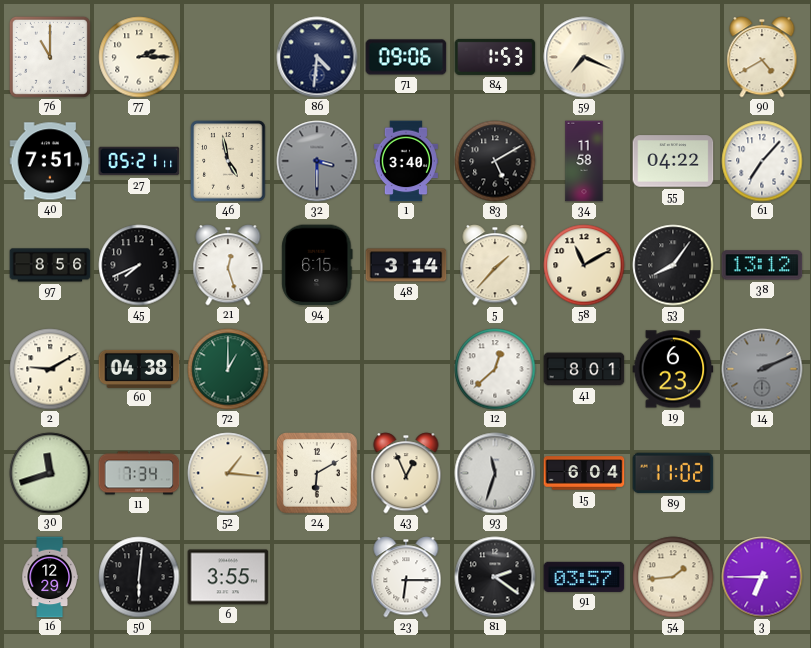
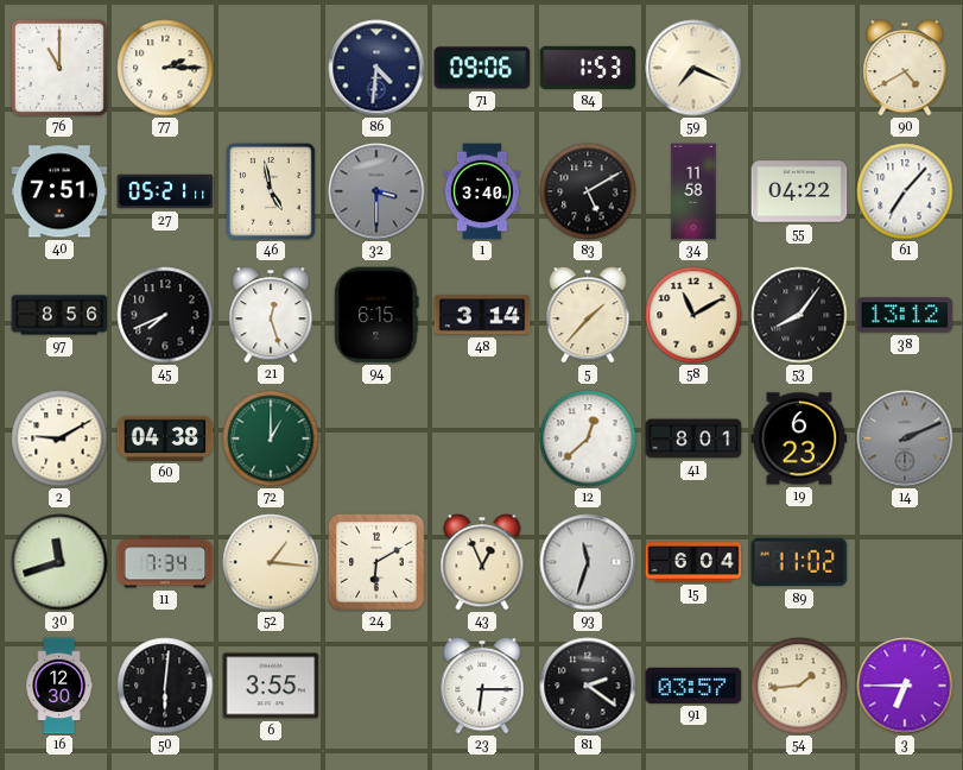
16: 12:29 -> 12:30
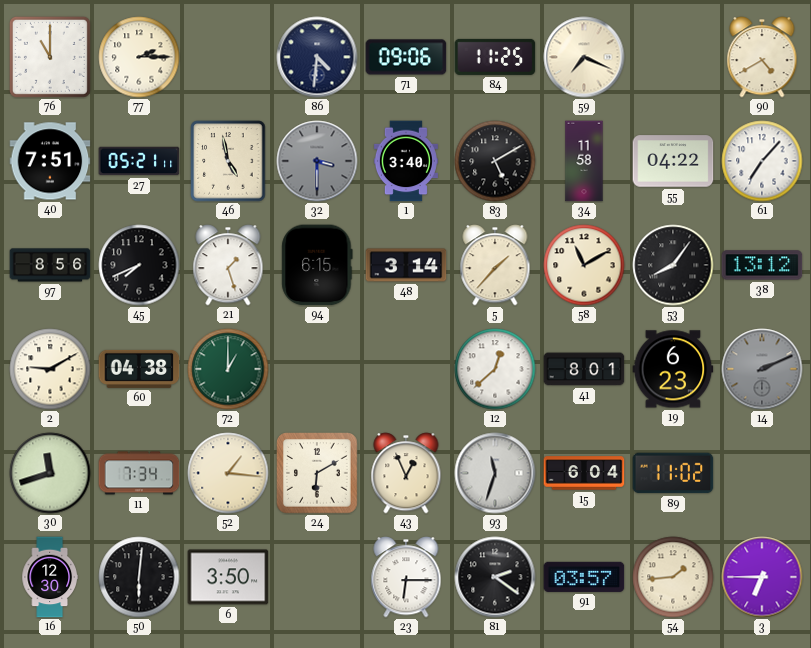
84: 1:53 -> 11:25
21: 12:27 -> 1:27
6: 3:55 -> 3:50
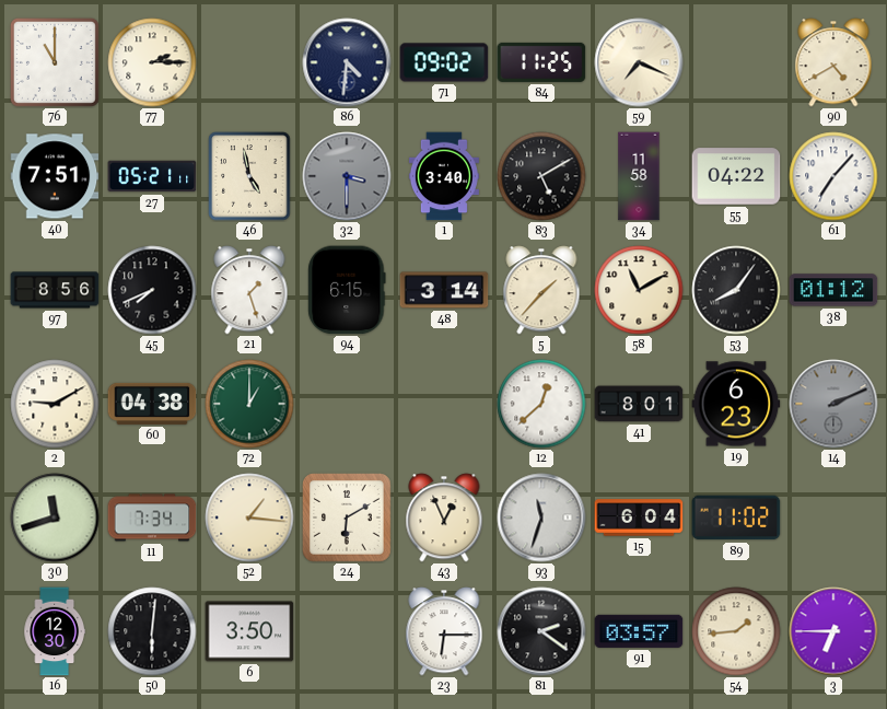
71: 09:06 -> 09:02
38: 13:12 -> 01:12
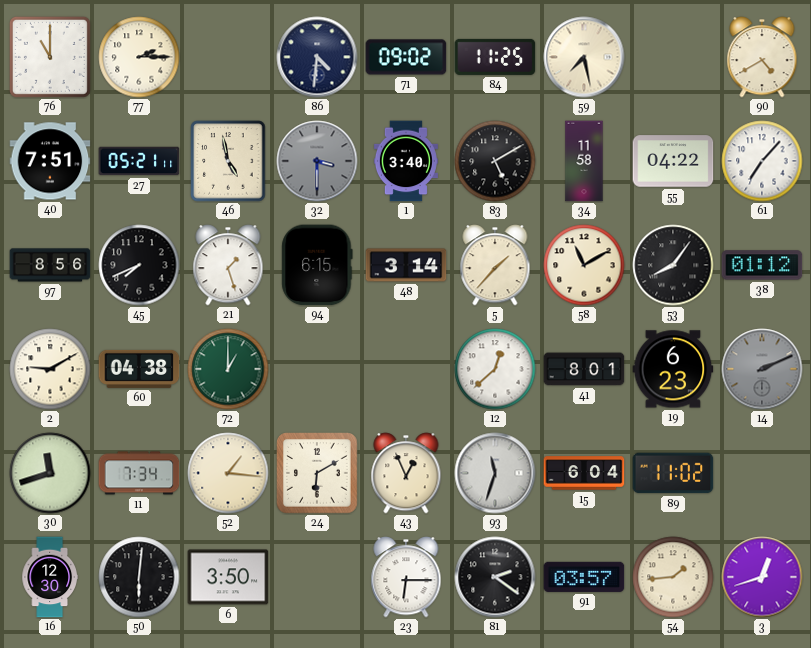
59: 7:19 -> 7:28
3: 6:45 -> 12:42
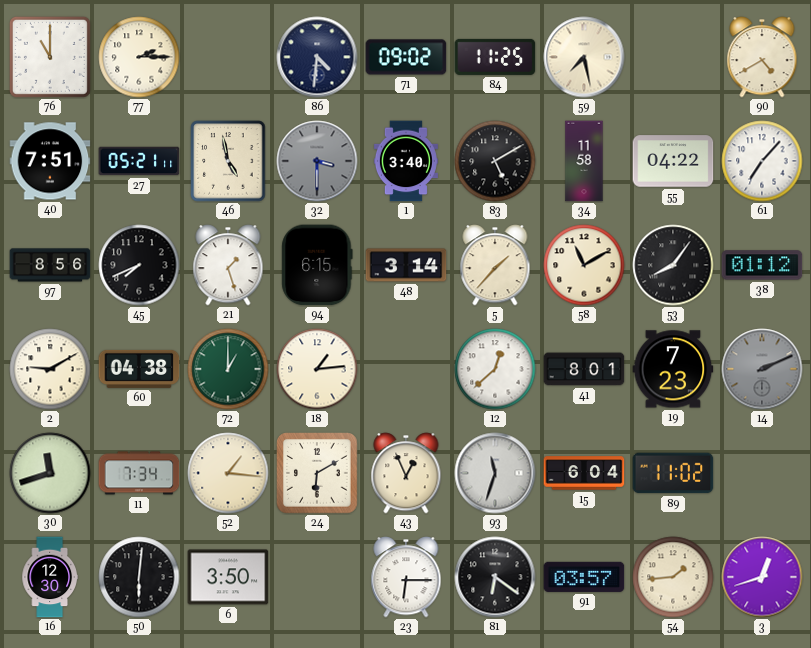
18: none -> 1:14
19: 6:23 -> 7:23
81: 2:21 -> 6:21
